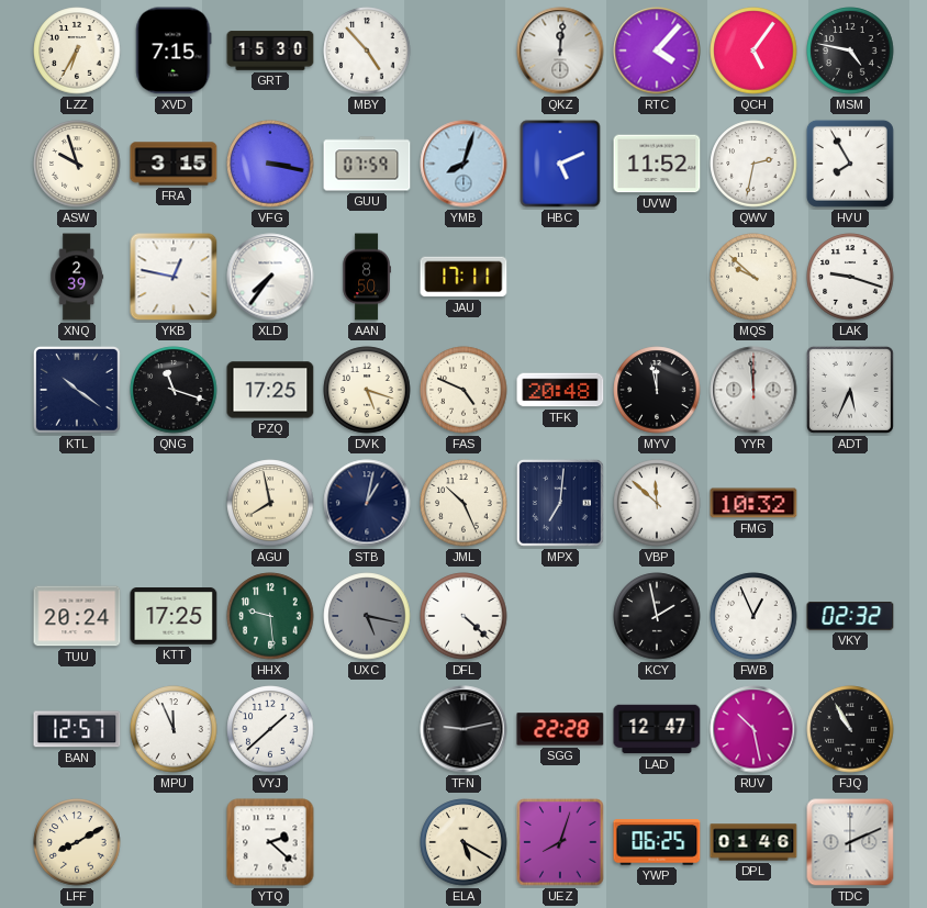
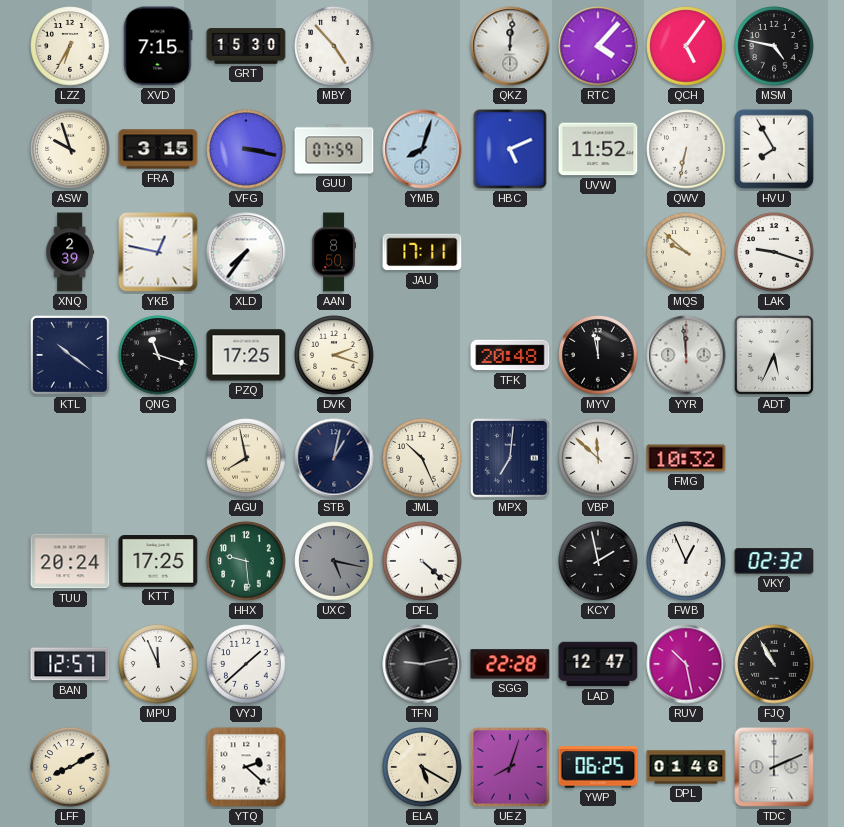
QWV: 2:32 -> 6:32
DVK: 5:18 -> 2:18
FAS: 4:49 -> none
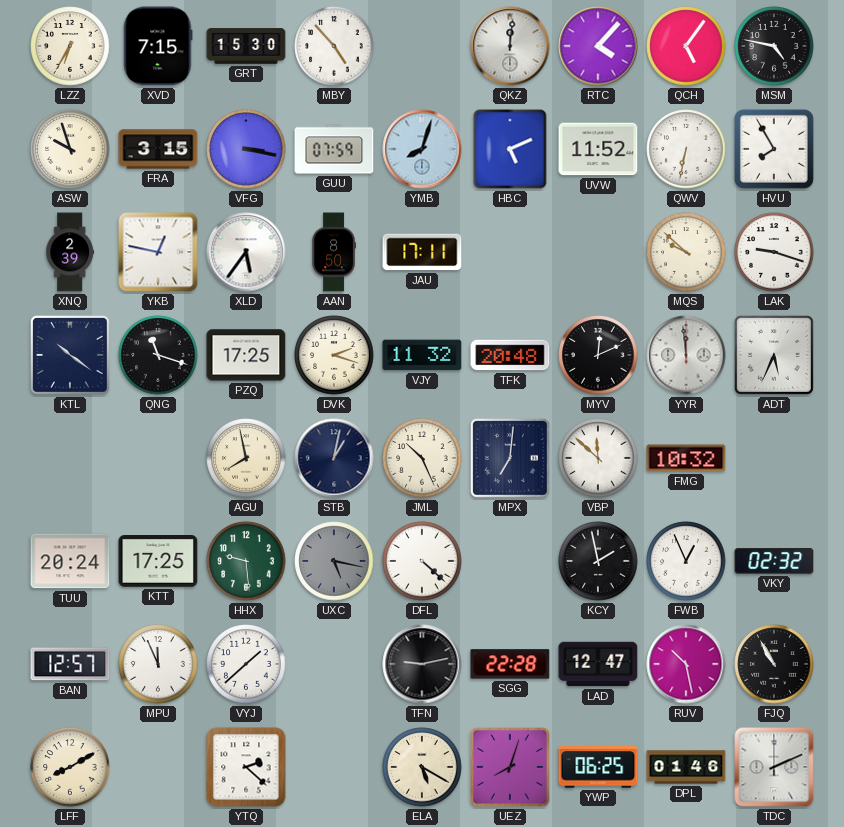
XLD: 7:36 -> 5:36
VJY: none -> 11:32
MYV: 11:58 -> 12:11
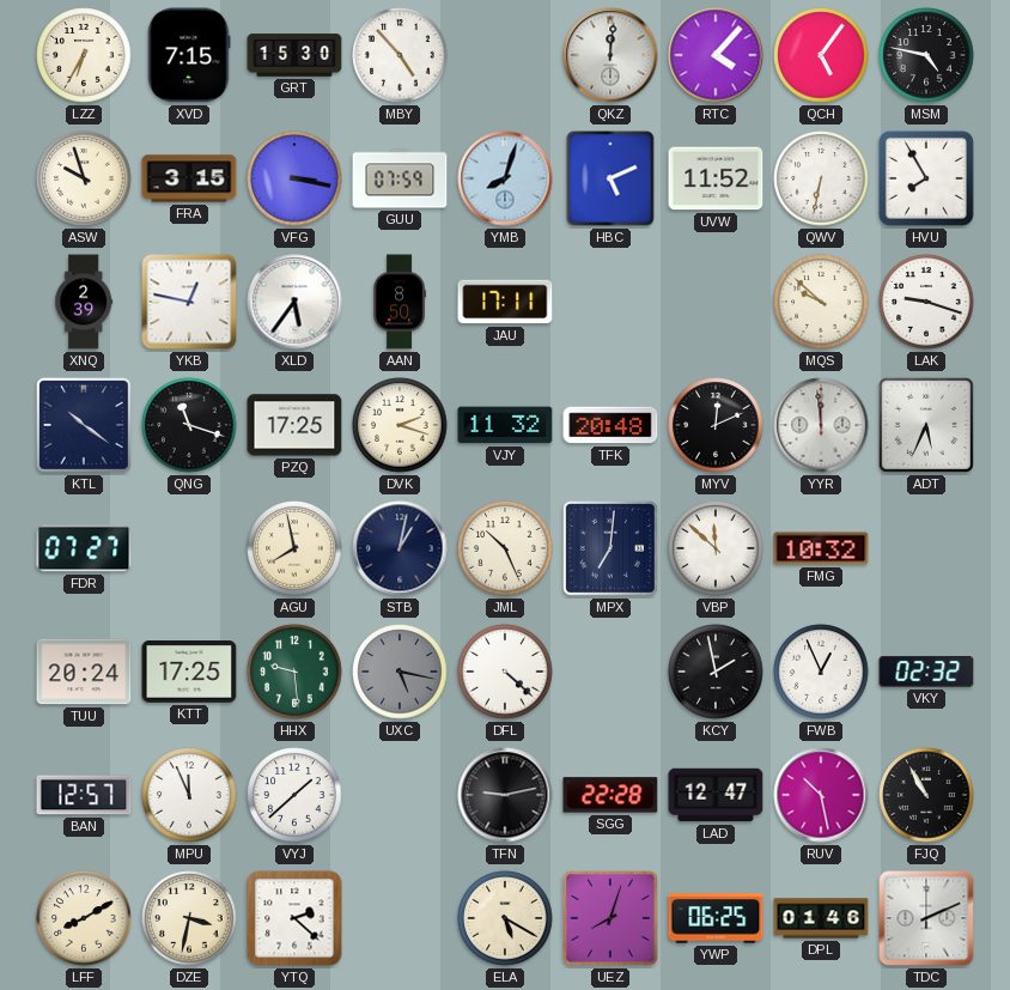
FDR: none -> 07:27
DZE: none -> 3:32
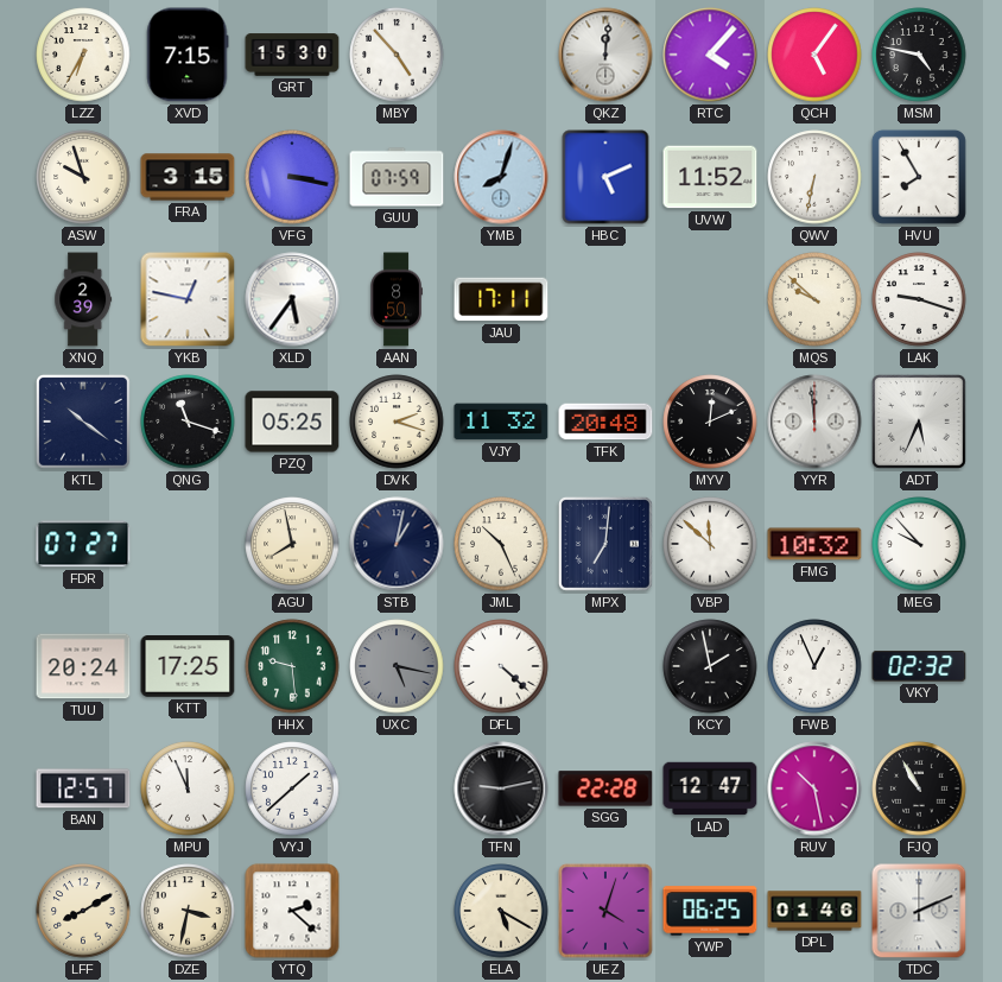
PZQ: 17:25 -> 05:25
MEG: none -> 9:53
UEZ: 8:03 -> 4:03
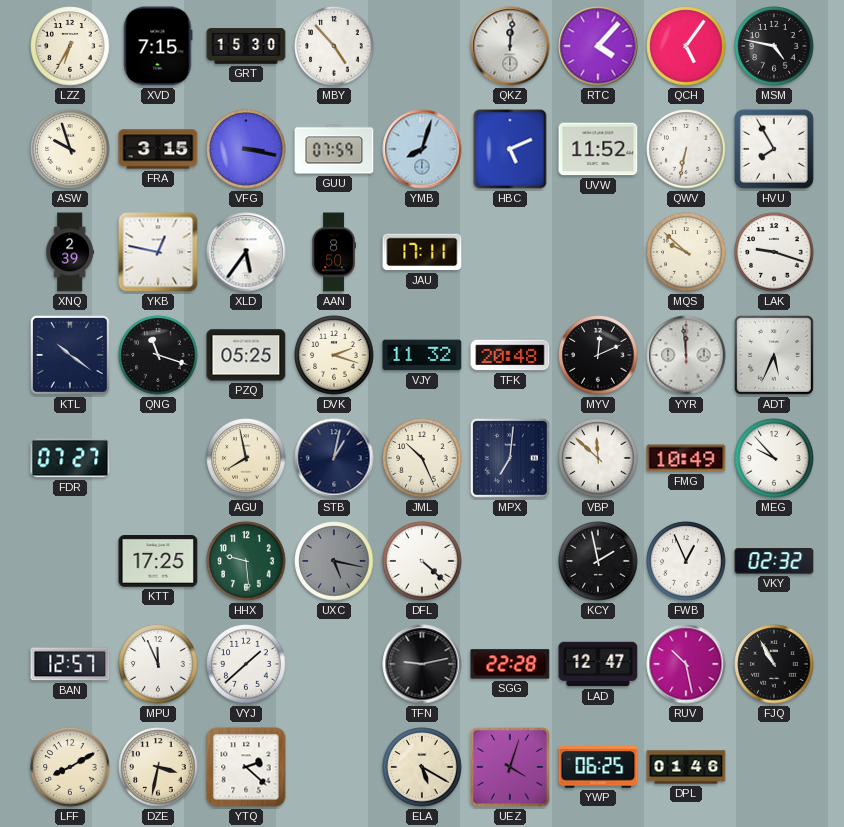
FMG: 10:32 -> 10:49
TUU: 20:24 -> none
TDC: 2:11 -> none
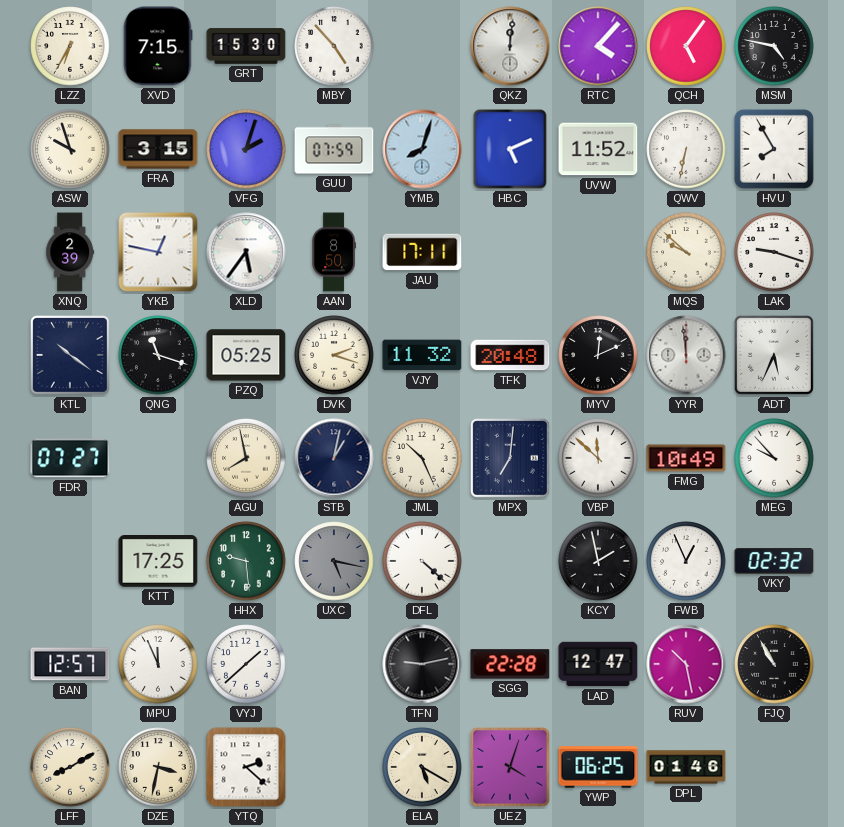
VFG: 3:17 -> 2:03
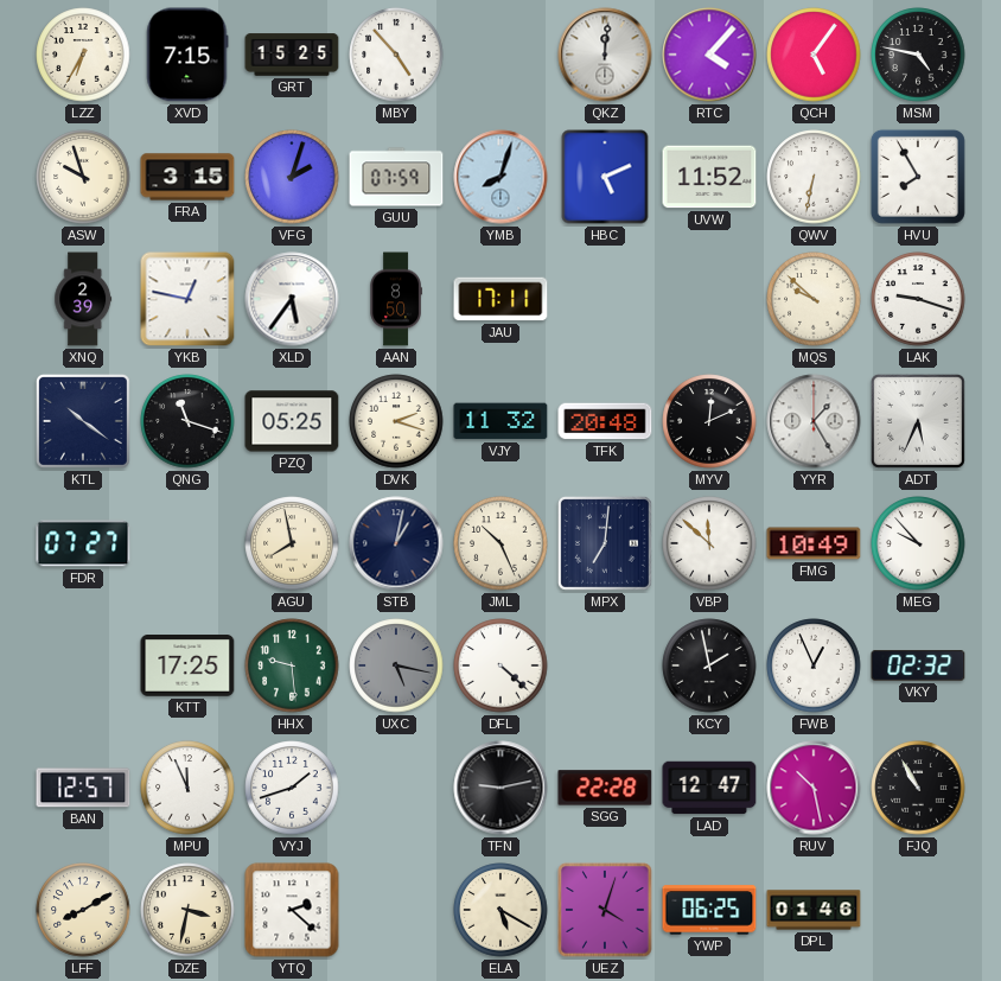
GRT: 15:30 -> 15:25
YYR: 11:59 -> 1:25
VYJ: 1:38 -> 1:42
